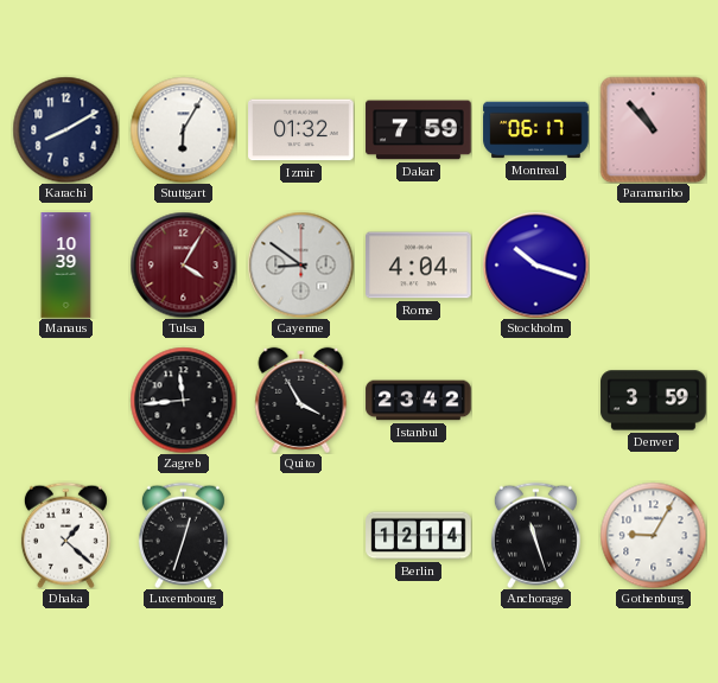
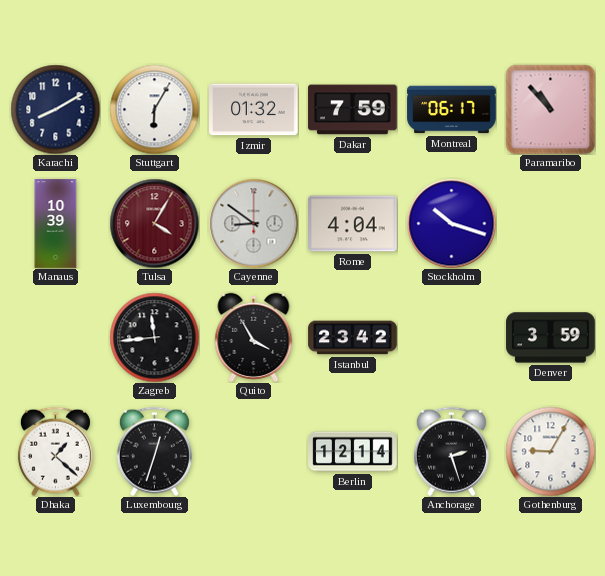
Anchorage: 11:27 -> 2:27
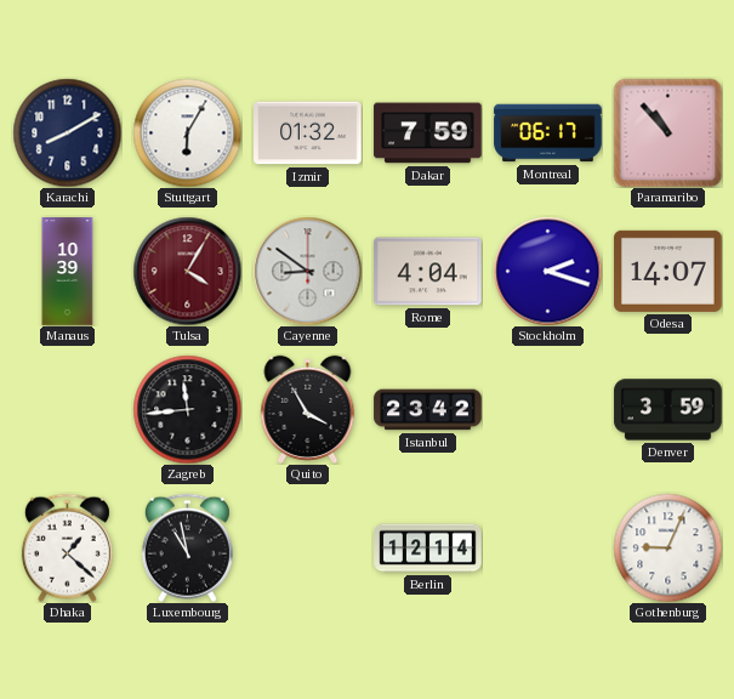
Stockholm: 10:18 -> 2:18
Odesa: none -> 14:07
Luxembourg: 12:33 -> 10:58
Anchorage: 2:27 -> none
Gothenburg: 9:05 -> 9:04
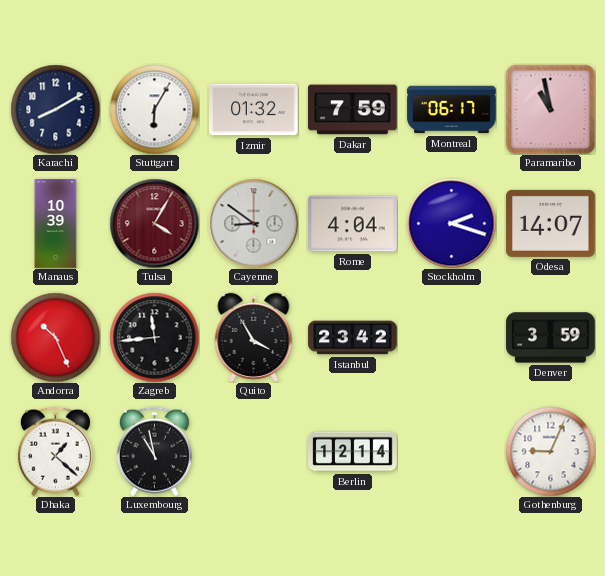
Paramaribo: 10:53 -> 10:58
Andorra: none -> 10:26
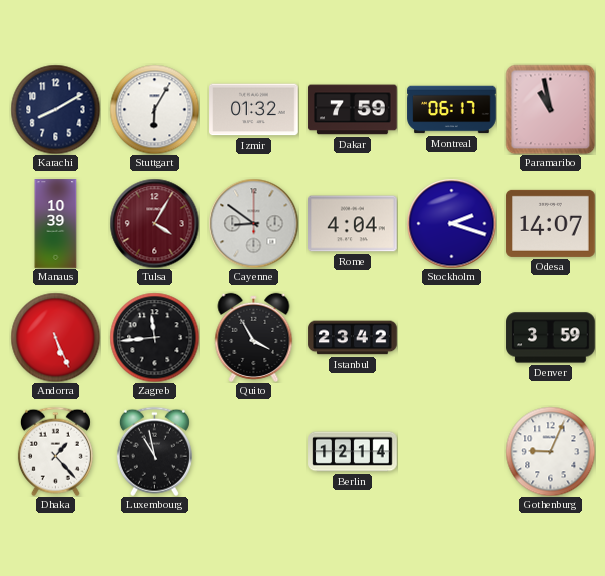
Andorra: 10:26 -> 5:26
Dhaka: 1:22 -> 1:23
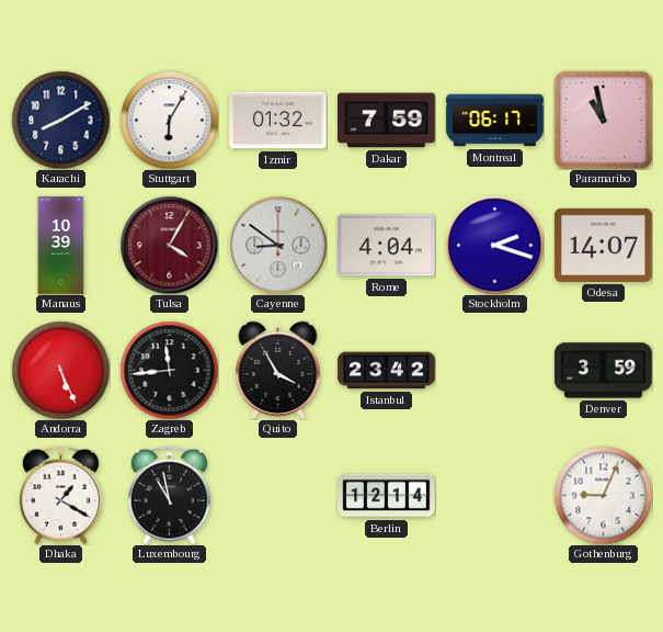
Dhaka: 1:23 -> 1:20
